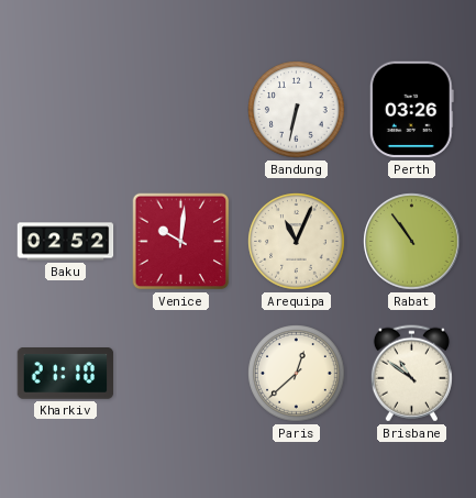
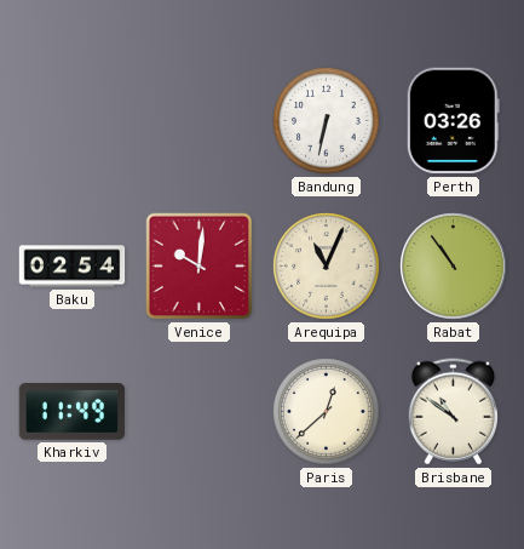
Baku: 02:52 -> 02:54
Kharkiv: 21:10 -> 11:49
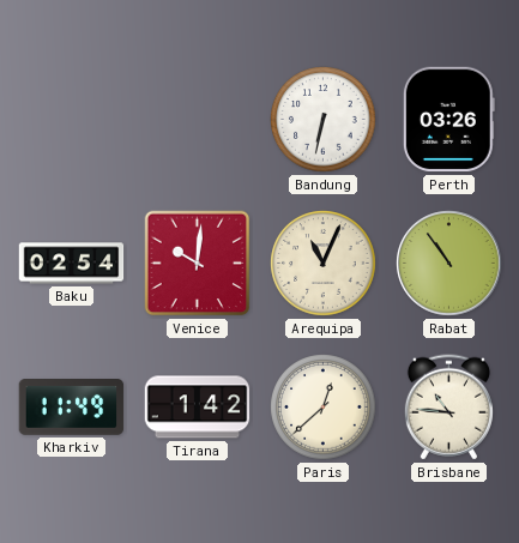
Tirana: none -> 1:42
Brisbane: 10:51 -> 10:46
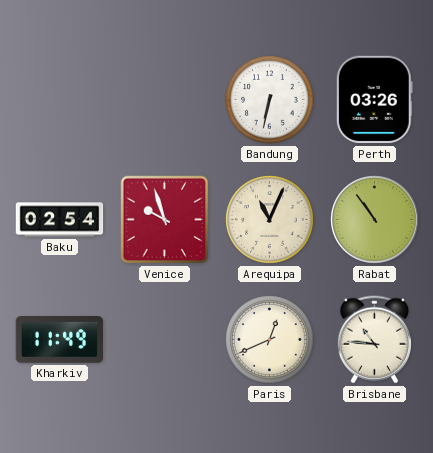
Venice: 10:01 -> 9:57
Tirana: 1:42 -> none
Paris: 12:38 -> 12:41
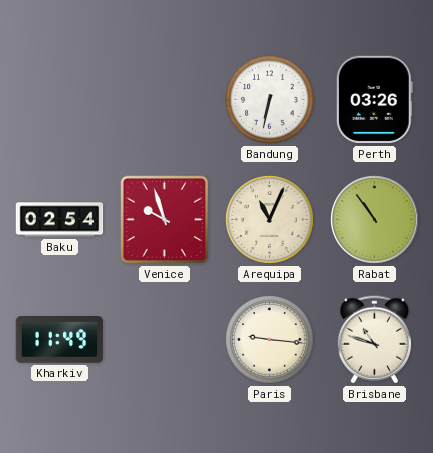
Paris: 12:41 -> 9:16
Brisbane: 10:46 -> 10:48
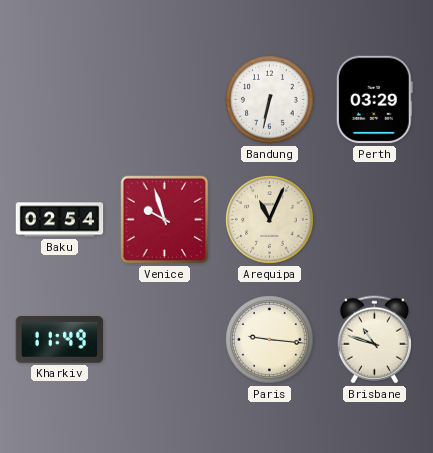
Perth: 03:26 -> 03:29
Rabat: 10:54 -> none
